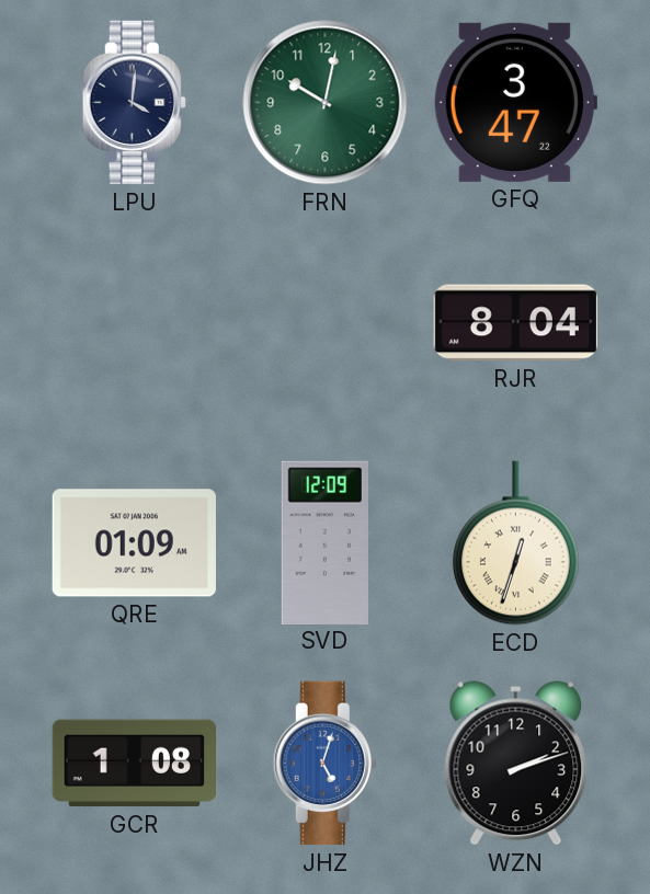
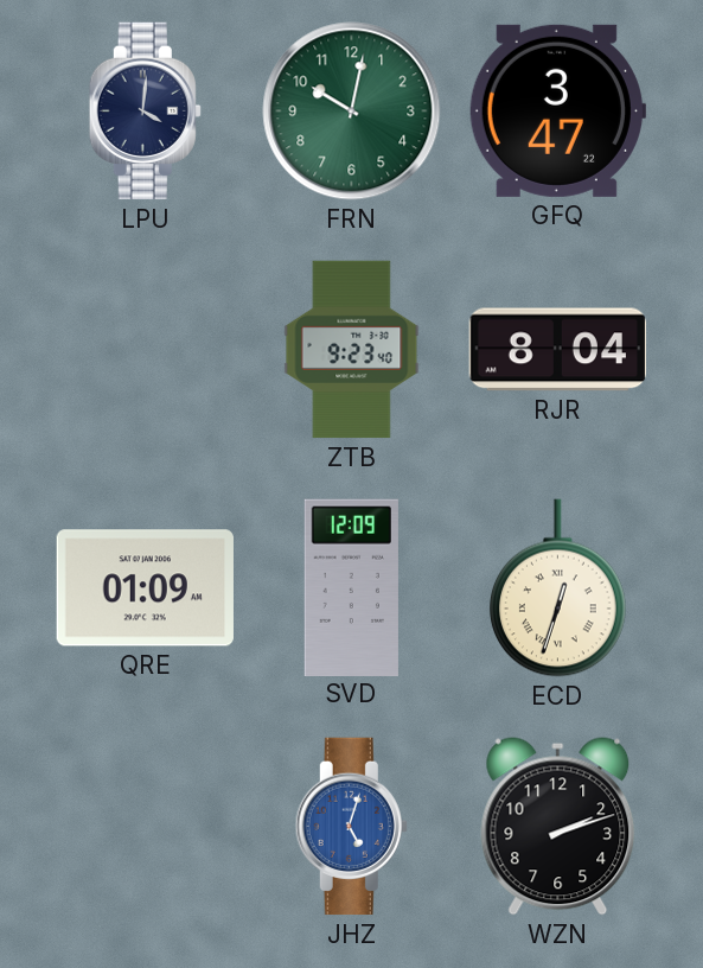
ZTB: none -> 9:23
GCR: 1:08 -> none
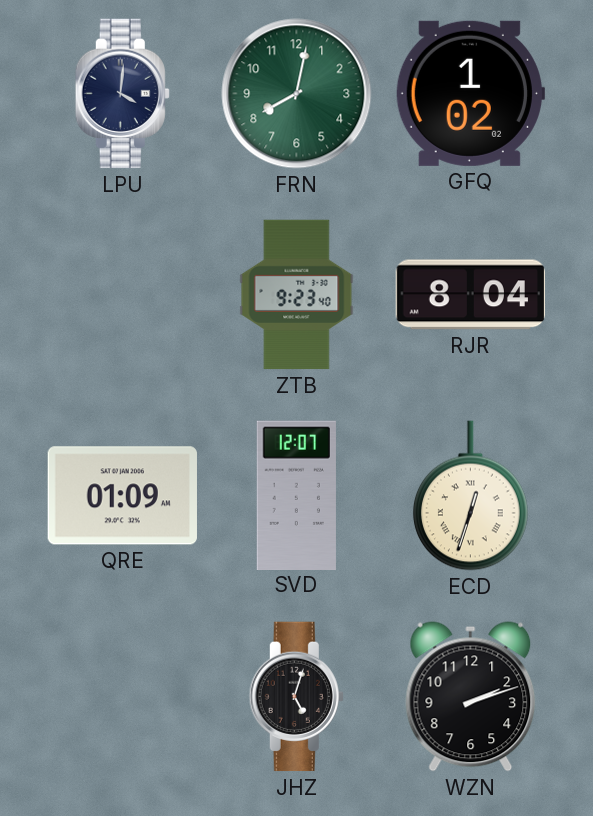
FRN: 10:02 -> 8:02
GFQ: 3:47 -> 1:02
SVD: 12:09 -> 12:07
JHZ dial: blue -> black
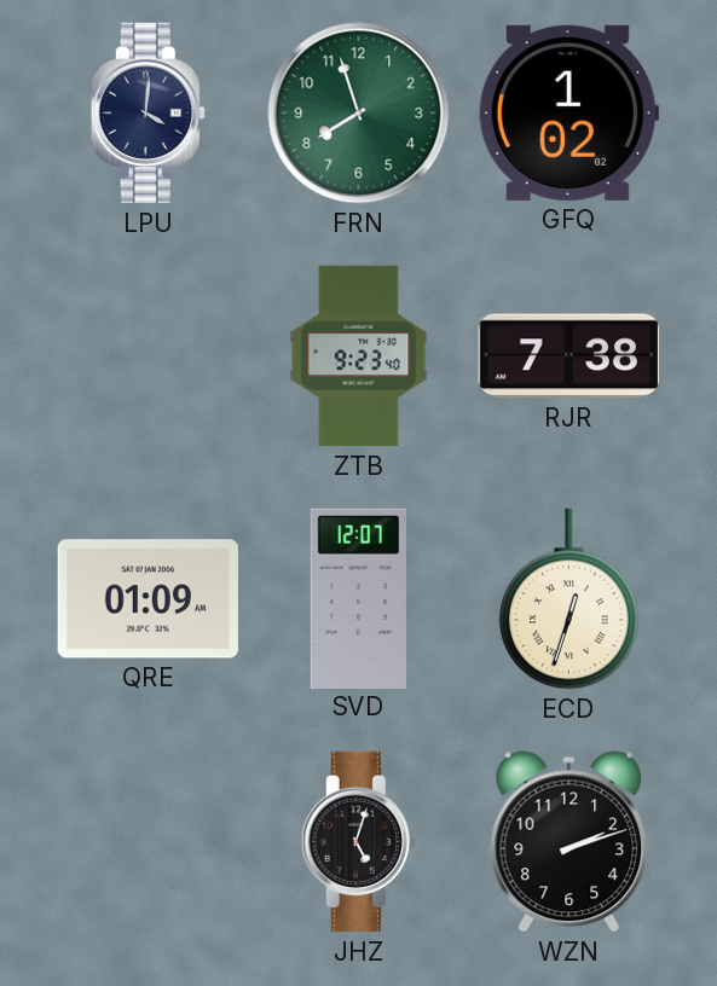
FRN: 8:02 -> 7:57
RJR: 8:04 -> 7:38
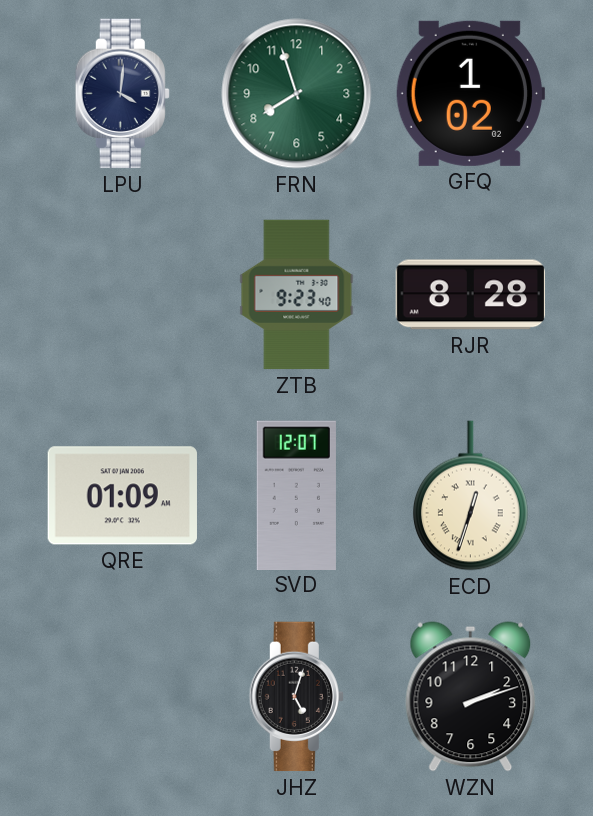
RJR: 7:38 -> 8:28
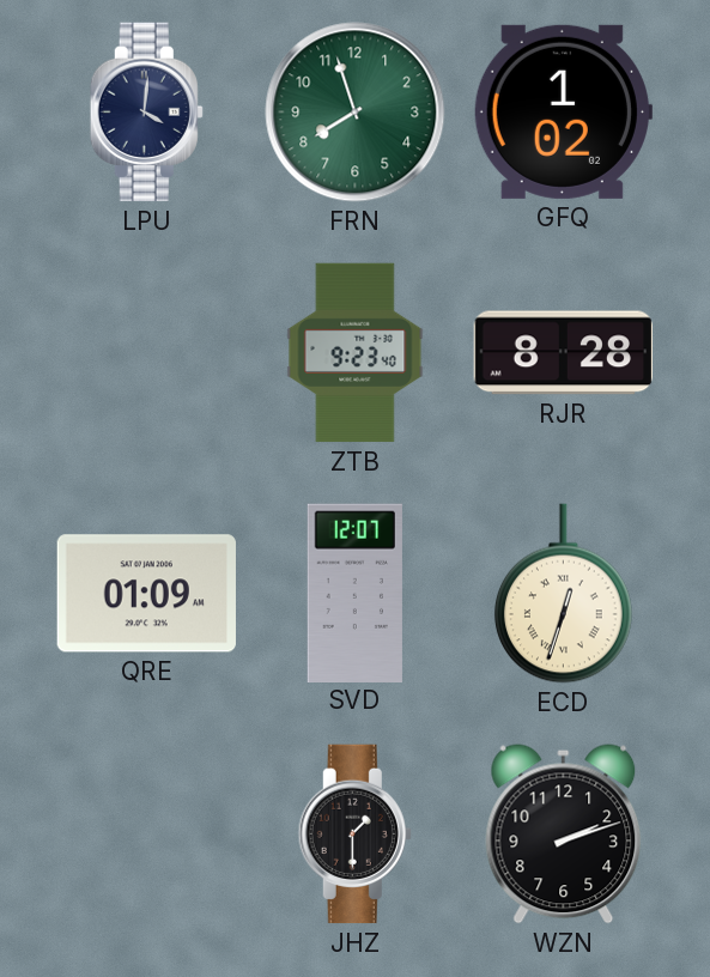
JHZ: 5:03 -> 1:30
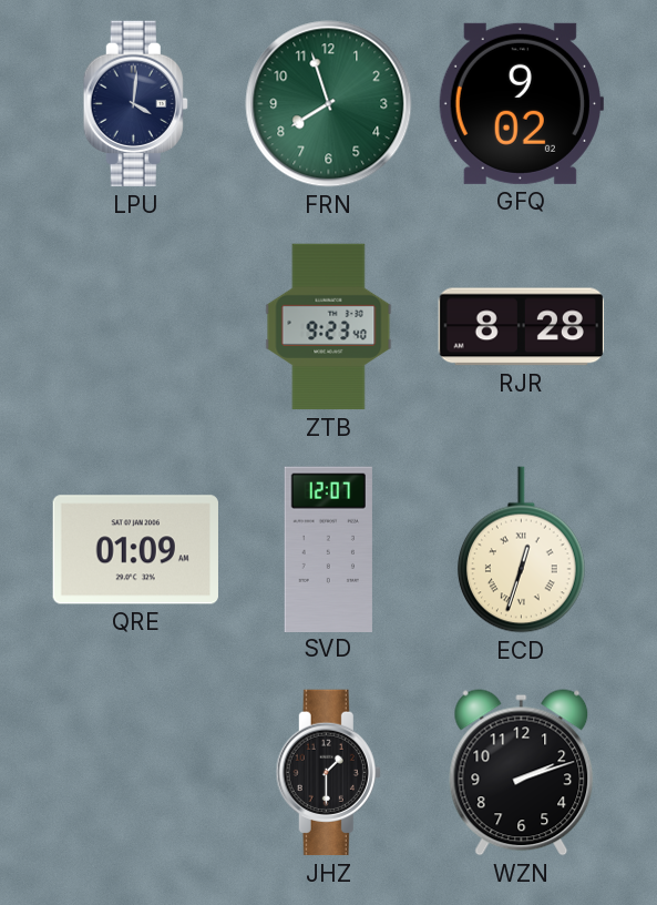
GFQ: 1:02 -> 9:02
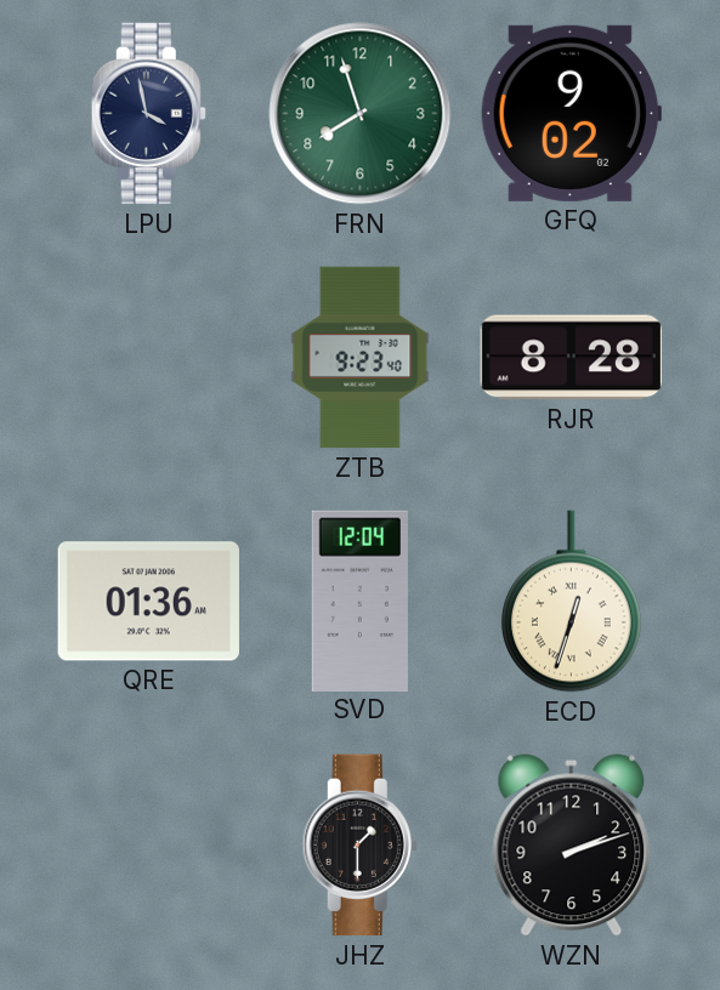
LPU: 4:01 -> 3:58
QRE: 01:09 -> 01:36
SVD: 12:07 -> 12:04
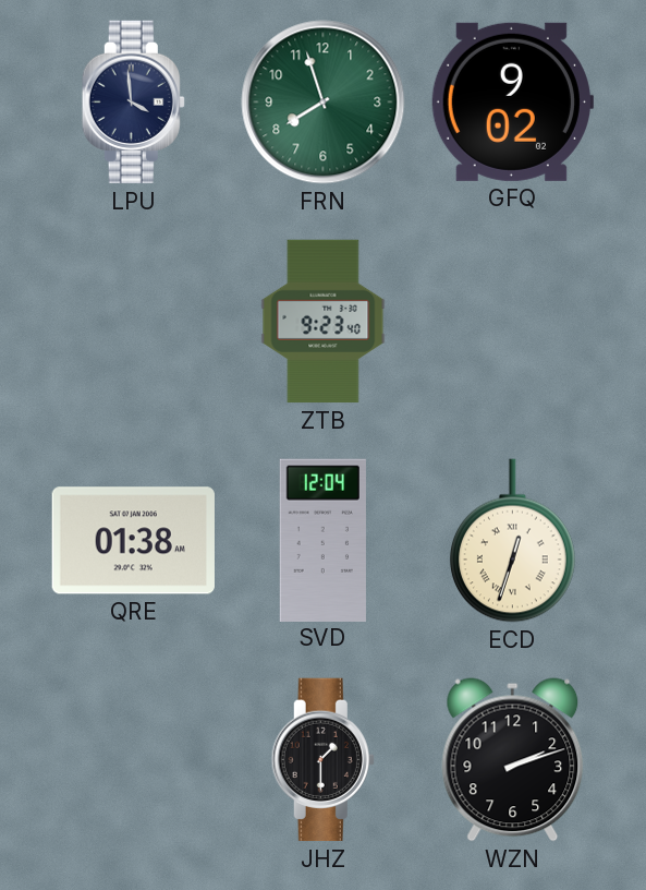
LPU: 3:58 -> 3:59
RJR: 8:28 -> none
QRE: 01:36 -> 01:38
